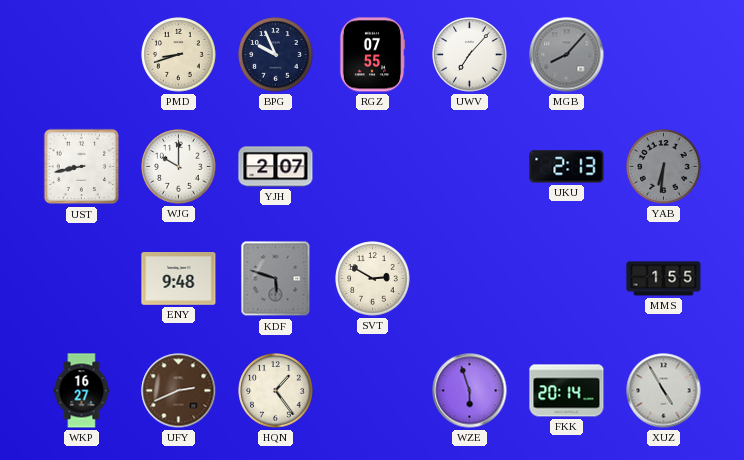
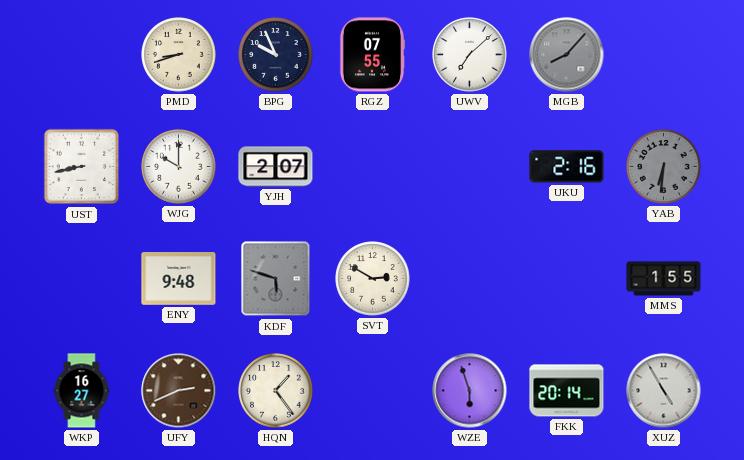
UWV: 7:07 -> 7:08
UKU: 2:13 -> 2:16
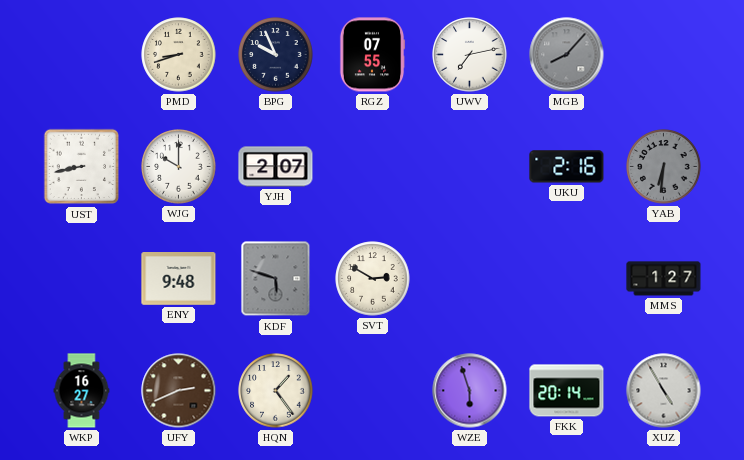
UWV: 7:08 -> 7:13
MMS: 1:55 -> 1:27
